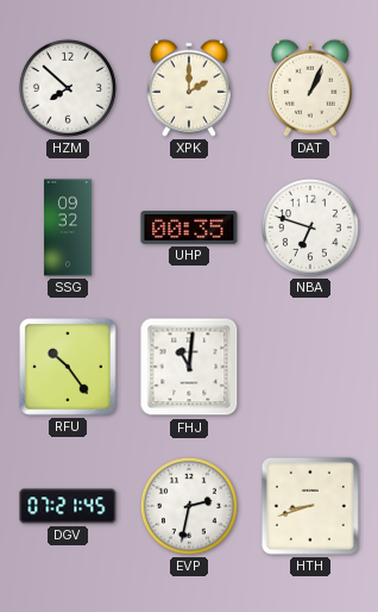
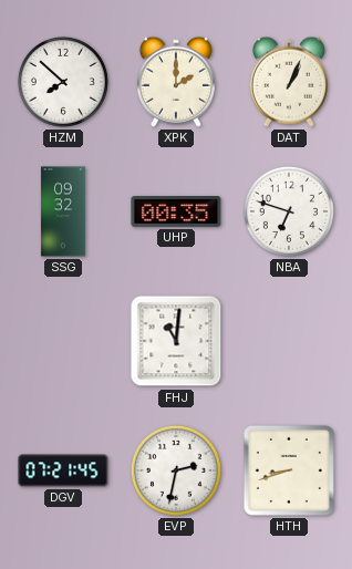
RFU: 10:24 -> none
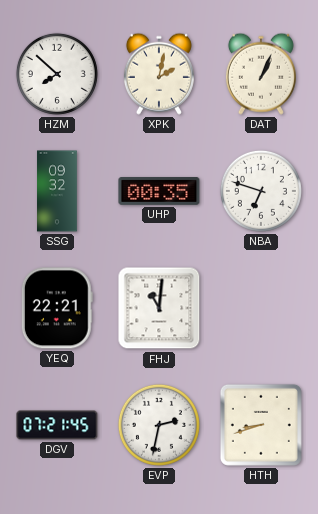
XPK: 2:00 -> 2:02
YEQ: none -> 22:21
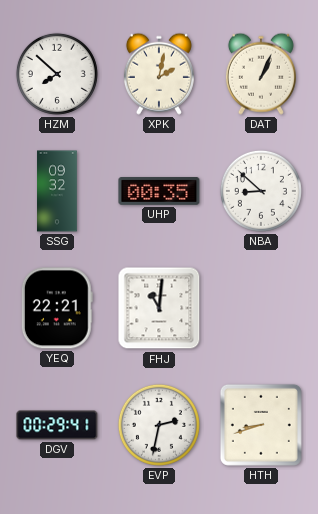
NBA: 6:48 -> 8:52
DGV: 07:21 -> 00:29
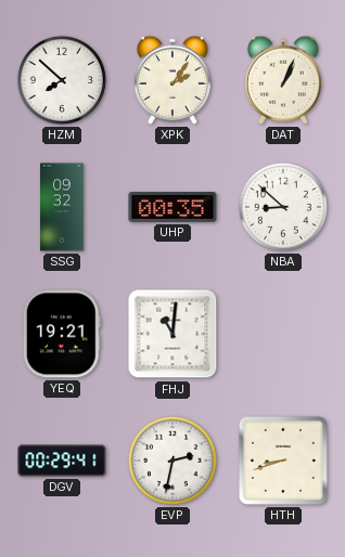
XPK: 2:02 -> 2:06
YEQ: 22:21 -> 19:21
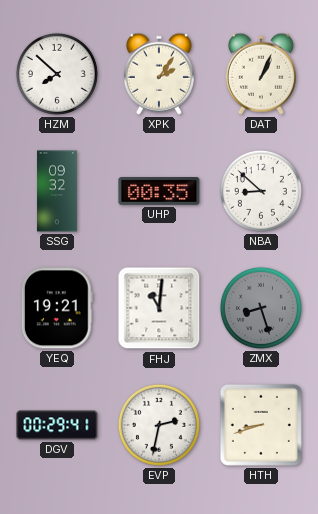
ZMX: none -> 8:27
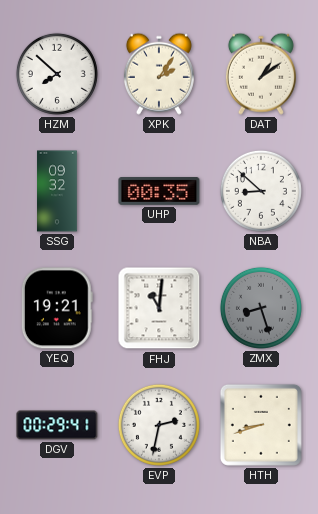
DAT: 1:04 -> 1:09
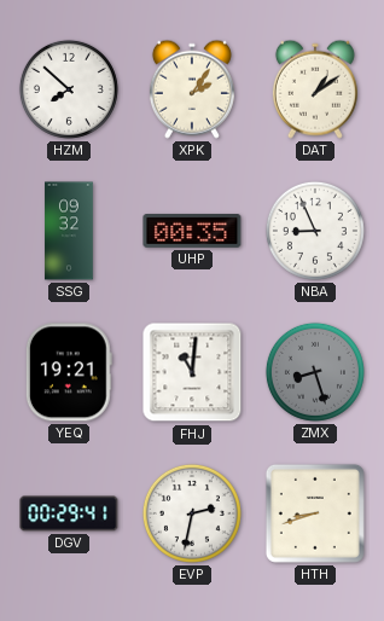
NBA: 8:52 -> 8:56
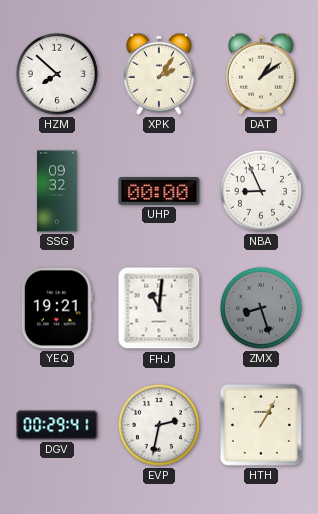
UHP: 00:35 -> 00:00
HTH: 8:42 -> 1:05
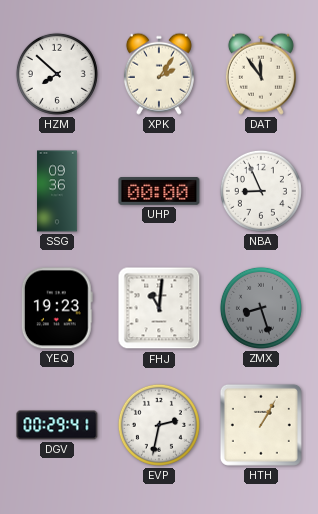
DAT: 1:09 -> 11:54
SSG: 09:32 -> 09:36
YEQ: 19:21 -> 19:23
